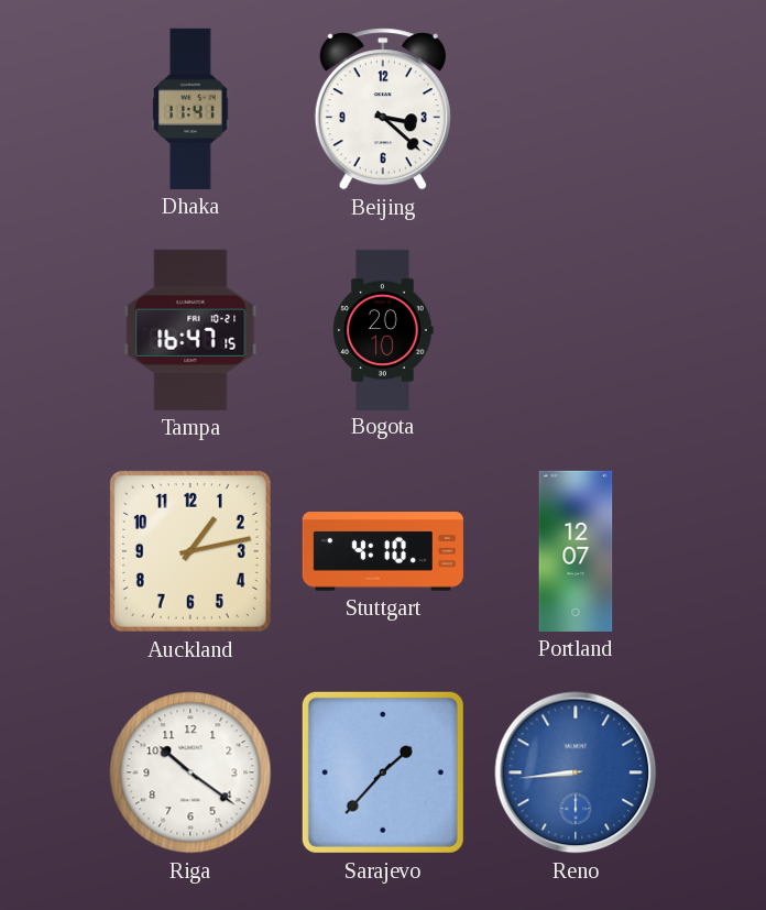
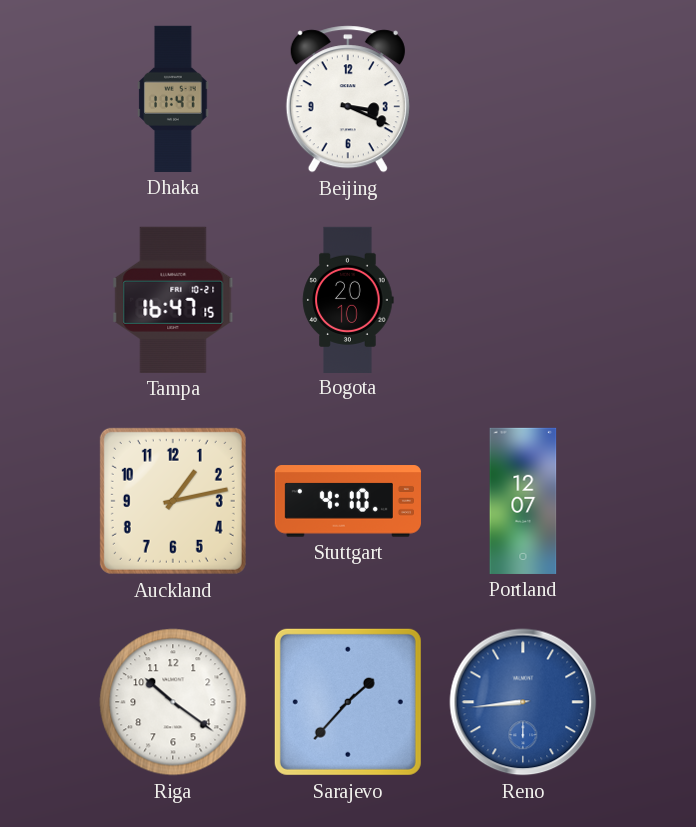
Beijing: 3:22 -> 3:19
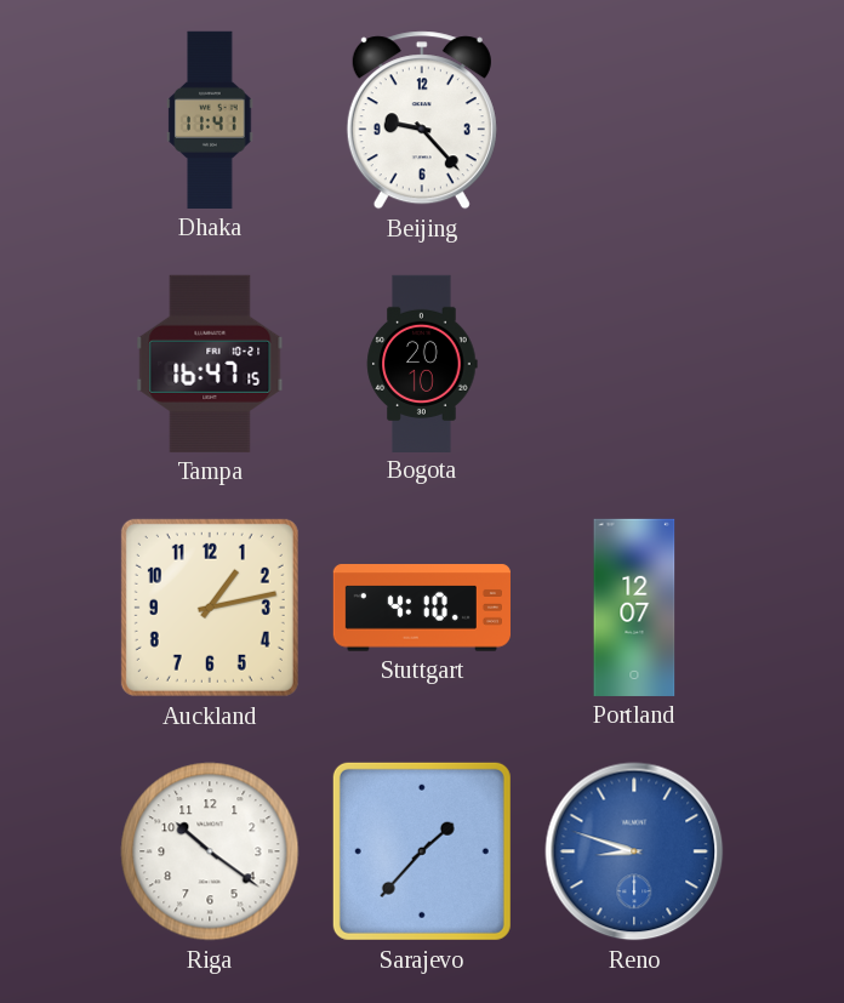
Beijing: 3:19 -> 9:23
Reno: 8:44 -> 8:48
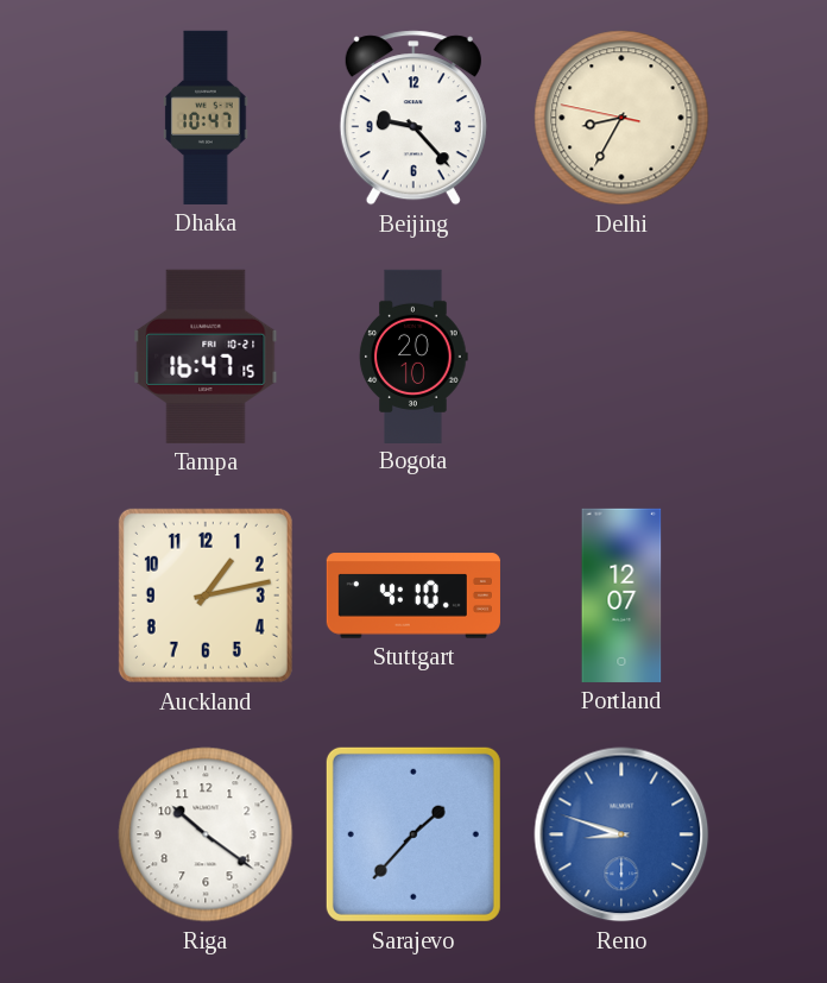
Dhaka: 11:41 -> 10:47
Delhi: none -> 8:34
